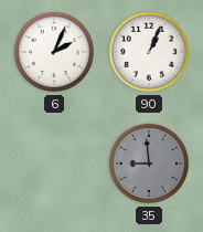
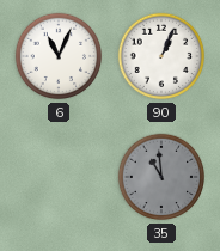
6: 2:04 -> 11:04
35: 8:59 -> 10:59
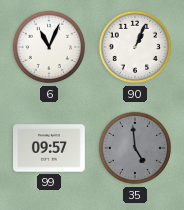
99: none -> 09:57
35: 10:59 -> 4:59
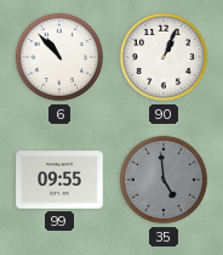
6: 11:04 -> 10:53
99: 09:57 -> 09:55
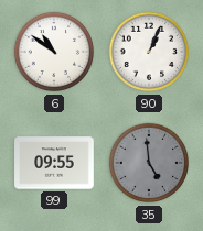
6: 10:53 -> 10:51
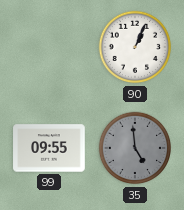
6: 10:51 -> none
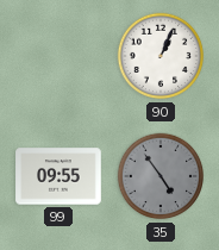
35: 4:59 -> 4:54
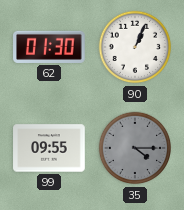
62: none -> 01:30
35: 4:54 -> 4:15
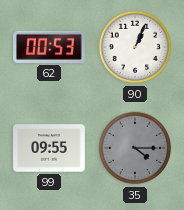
62: 01:30 -> 00:53
